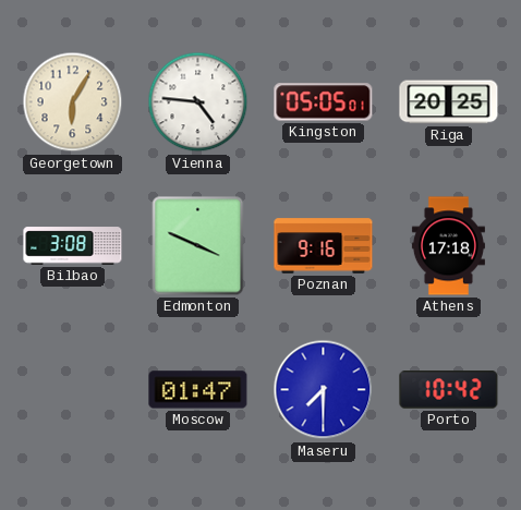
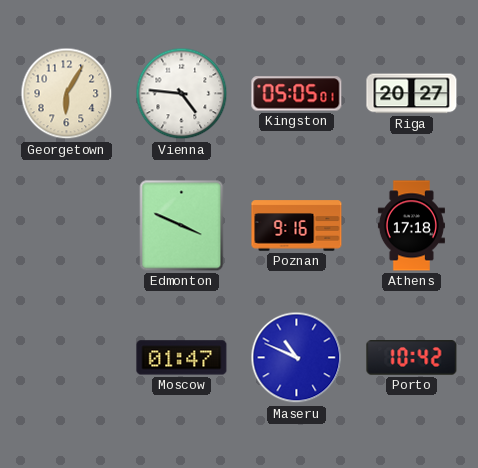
Riga: 20:25 -> 20:27
Bilbao: 3:08 -> none
Maseru: 7:30 -> 10:49
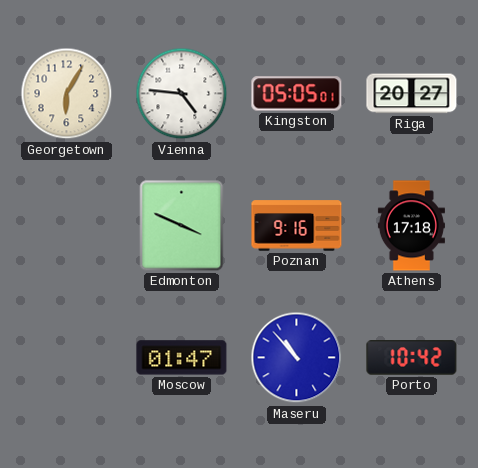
Maseru: 10:49 -> 10:53
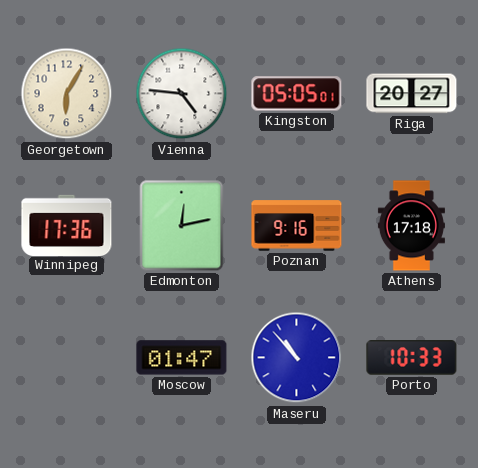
Winnipeg: none -> 17:36
Edmonton: 3:49 -> 12:13
Porto: 10:42 -> 10:33
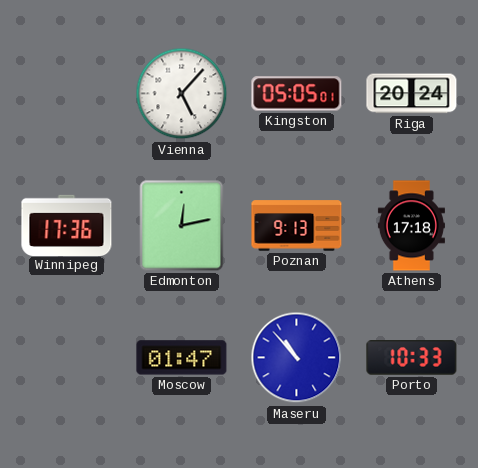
Georgetown: 6:05 -> none
Vienna: 4:46 -> 5:07
Riga: 20:27 -> 20:24
Poznan: 9:16 -> 9:13
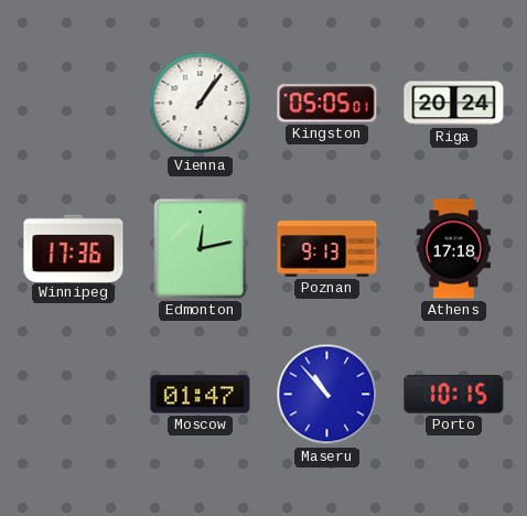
Vienna: 5:07 -> 1:06
Porto: 10:33 -> 10:15
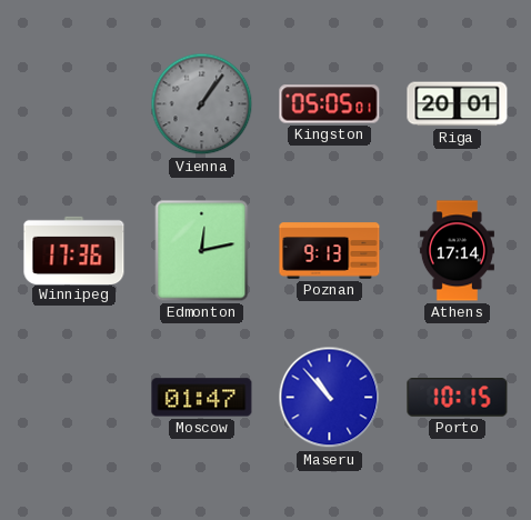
Vienna dial: white -> grey
Riga: 20:24 -> 20:01
Athens: 17:18 -> 17:14
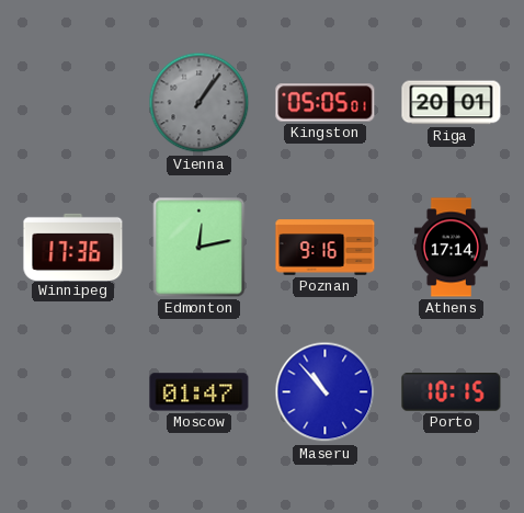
Poznan: 9:13 -> 9:16
